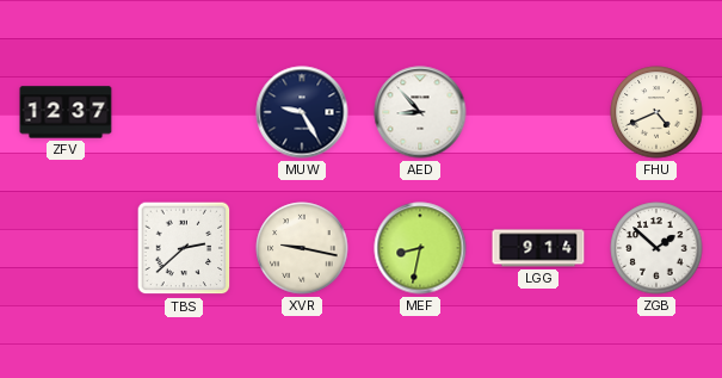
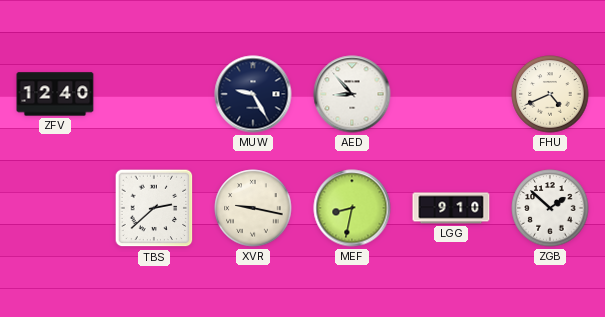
ZFV: 12:37 -> 12:40
LGG: 9:14 -> 9:10
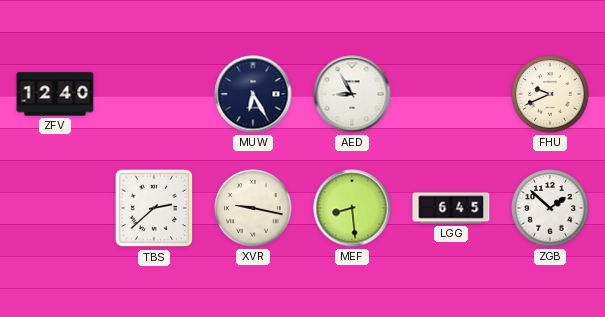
MUW: 9:25 -> 6:25
AED: 8:53 -> 8:55
FHU: 4:41 -> 9:41
MEF: 8:32 -> 8:29
LGG: 9:10 -> 6:45
